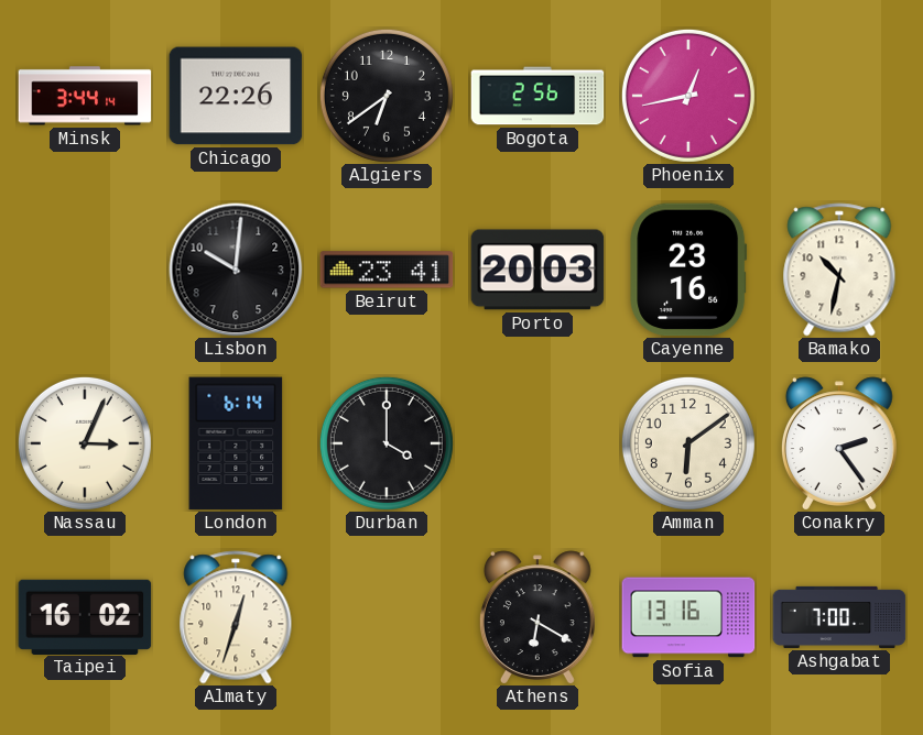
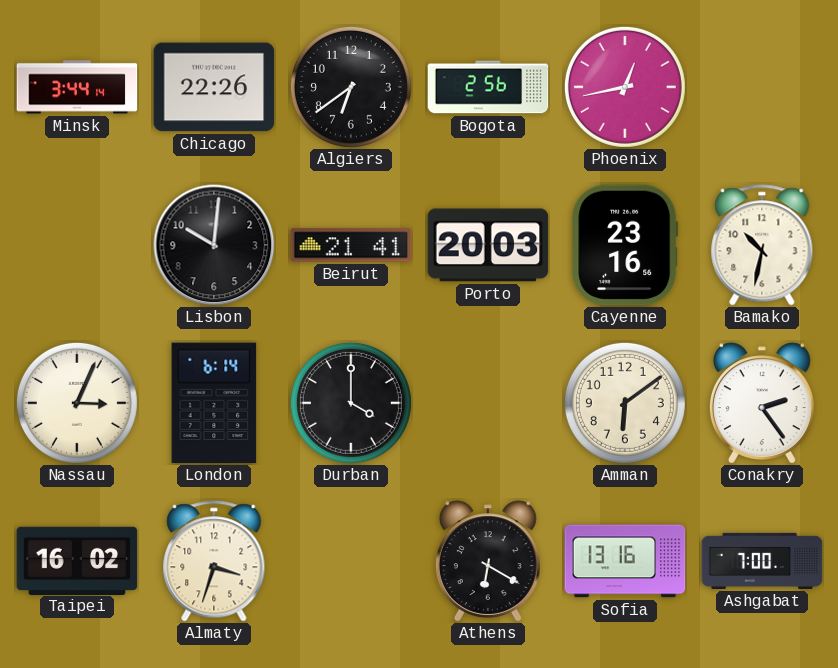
Beirut: 23:41 -> 21:41
Almaty: 12:33 -> 3:33
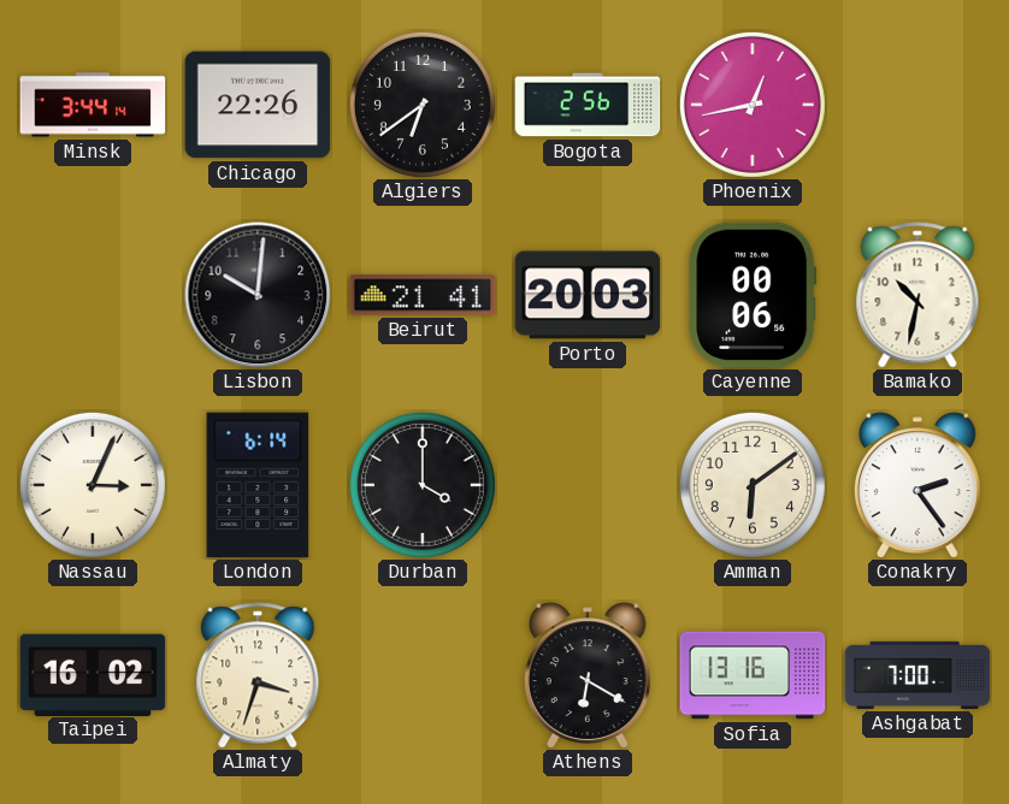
Cayenne: 23:16 -> 00:06
